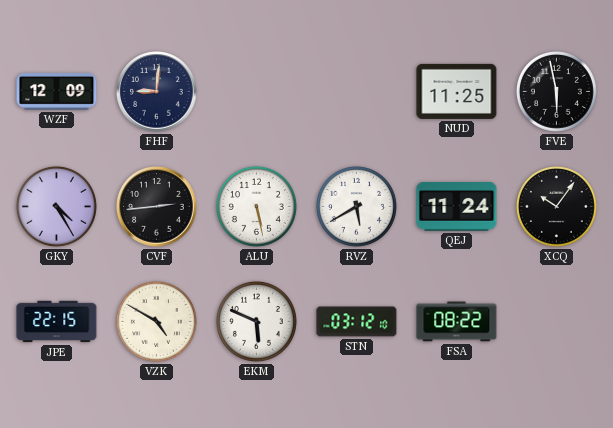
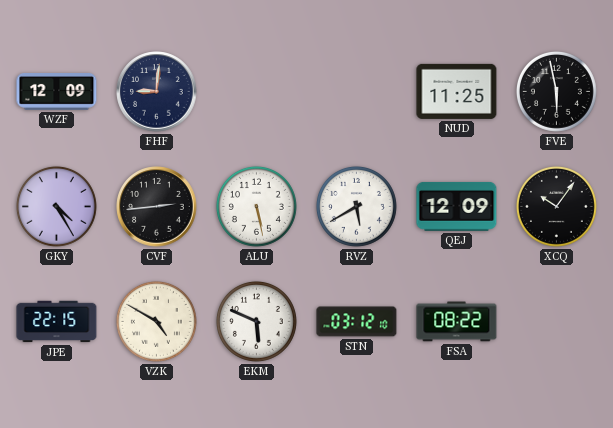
QEJ: 11:24 -> 12:09
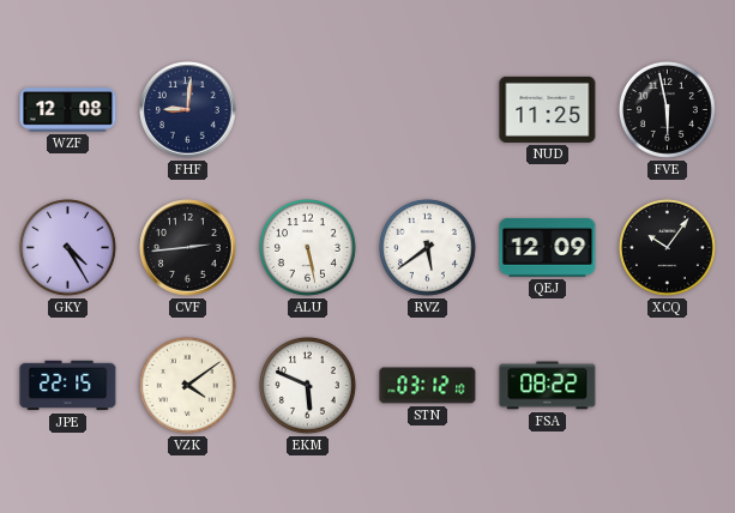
WZF: 12:09 -> 12:08
RVZ: 5:40 -> 5:39
VZK: 4:50 -> 4:09
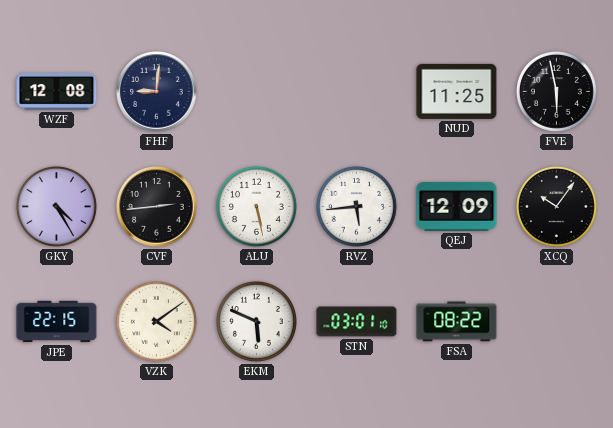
RVZ: 5:39 -> 5:44
STN: 03:12 -> 03:01
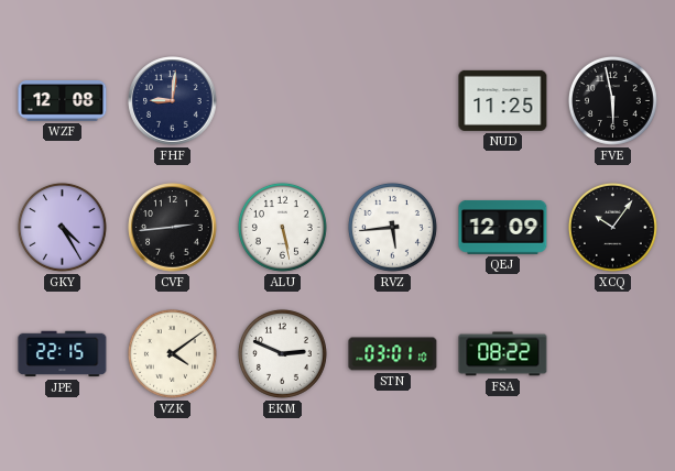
EKM: 5:49 -> 2:49
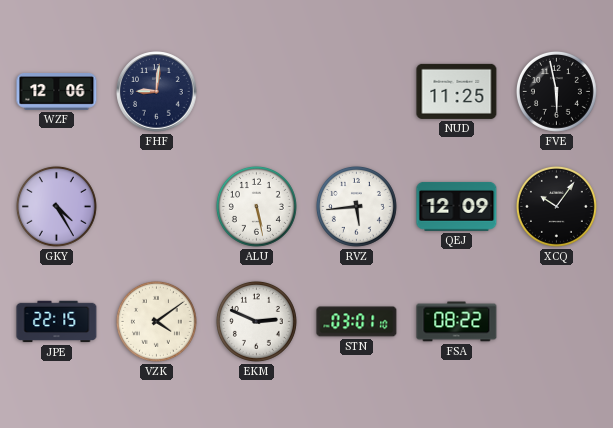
WZF: 12:08 -> 12:06
CVF: 2:44 -> none
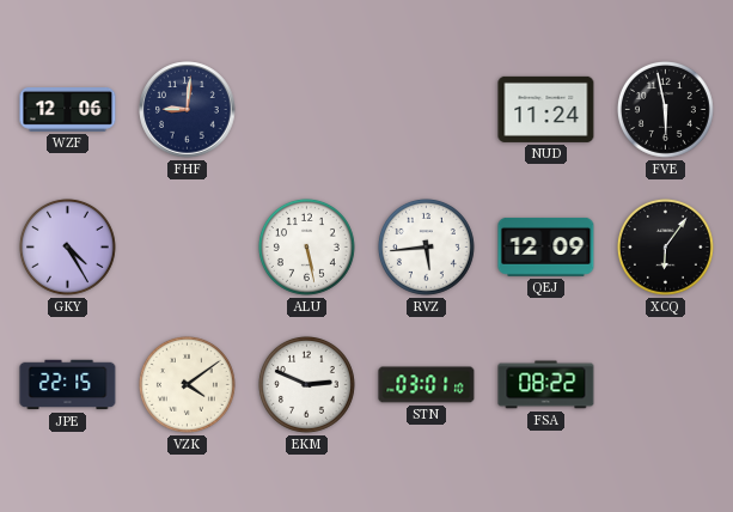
NUD: 11:25 -> 11:24
XCQ: 10:06 -> 6:06
